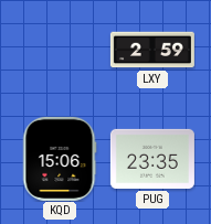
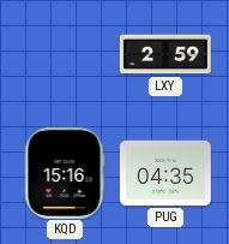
KQD: 15:06 -> 15:16
PUG: 23:35 -> 04:35
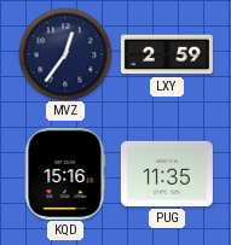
MVZ: none -> 12:36
PUG: 04:35 -> 11:35
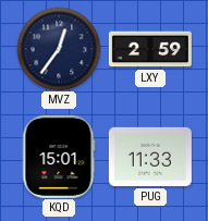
KQD: 15:16 -> 15:01
PUG: 11:35 -> 11:33
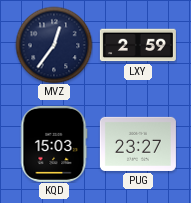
KQD: 15:01 -> 15:03
PUG: 11:33 -> 23:27
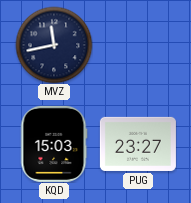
MVZ: 12:36 -> 11:43
LXY: 2:59 -> none
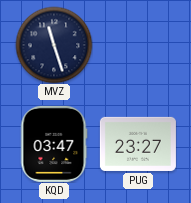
MVZ: 11:43 -> 11:27
KQD: 15:03 -> 03:47
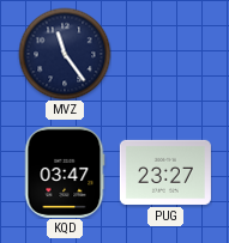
MVZ: 11:27 -> 11:24
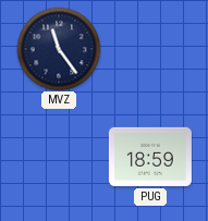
KQD: 03:47 -> none
PUG: 23:27 -> 18:59
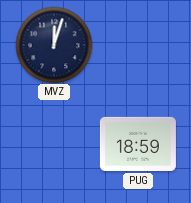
MVZ: 11:24 -> 12:03
